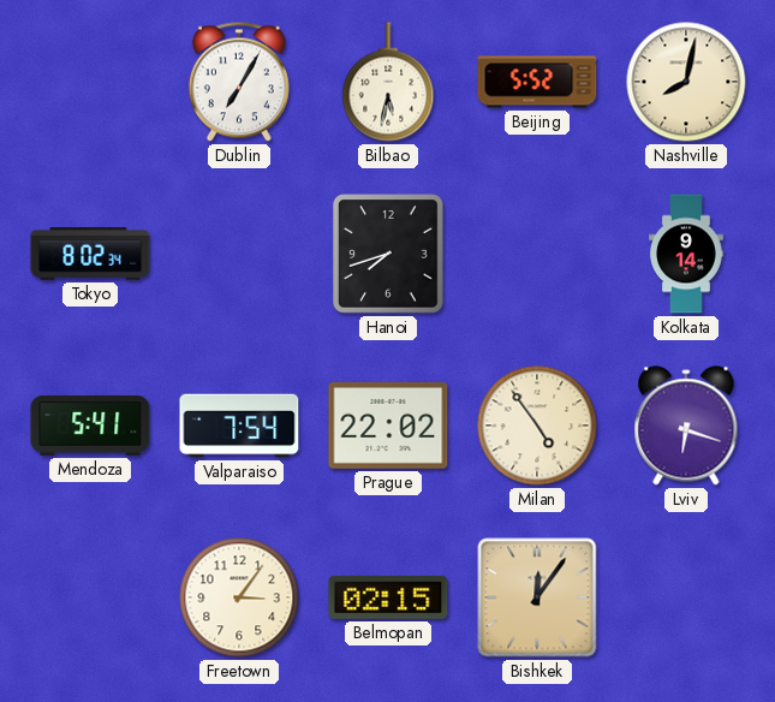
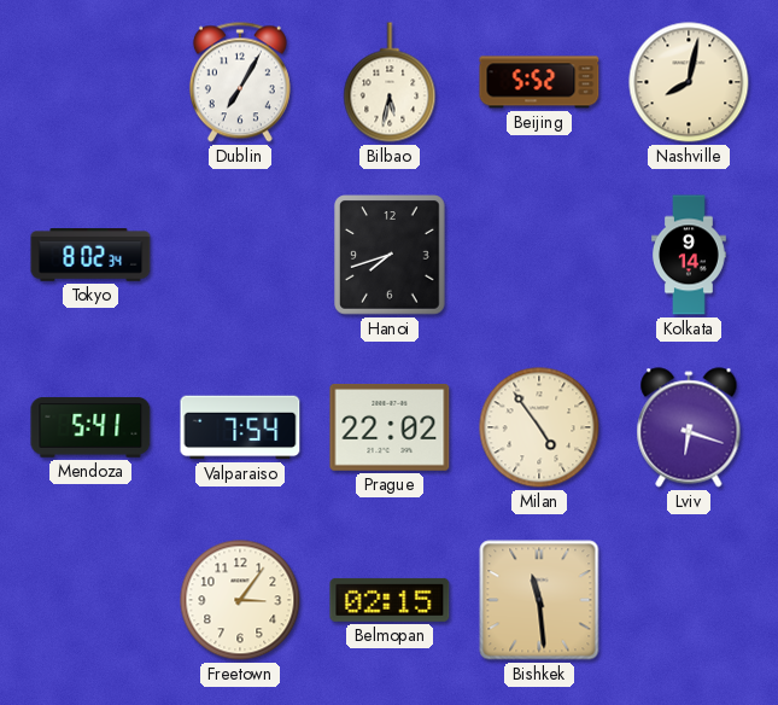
Bishkek: 12:06 -> 11:29
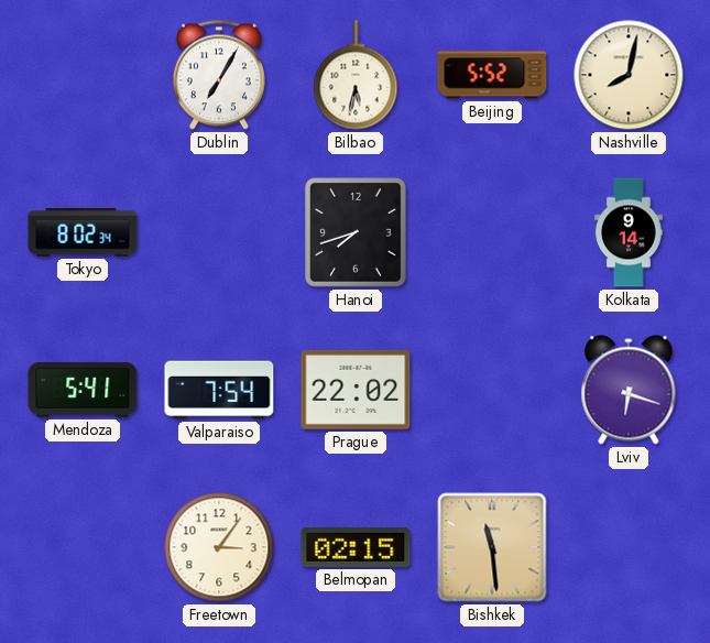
Milan: 4:54 -> none
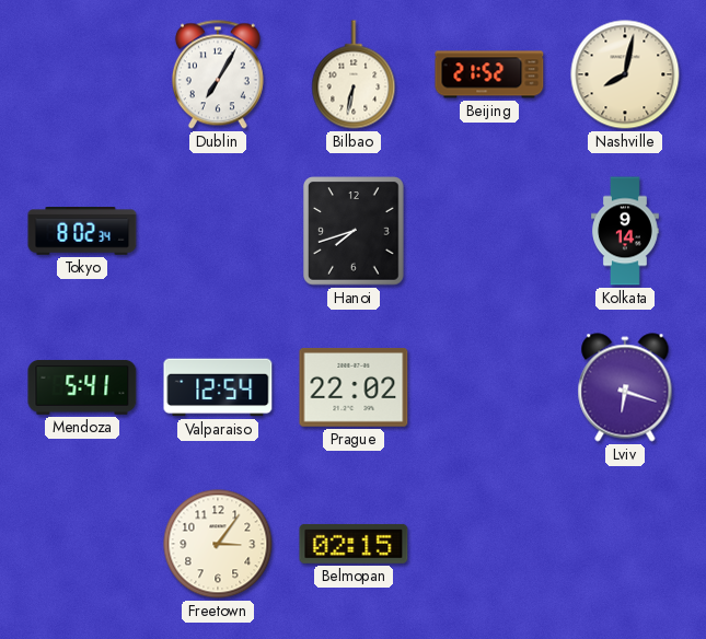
Bilbao: 5:32 -> 6:32
Beijing: 5:52 -> 21:52
Valparaiso: 7:54 -> 12:54
Bishkek: 11:29 -> none
